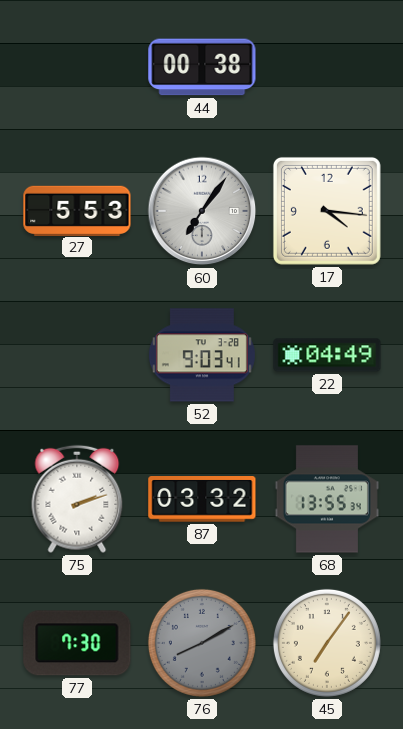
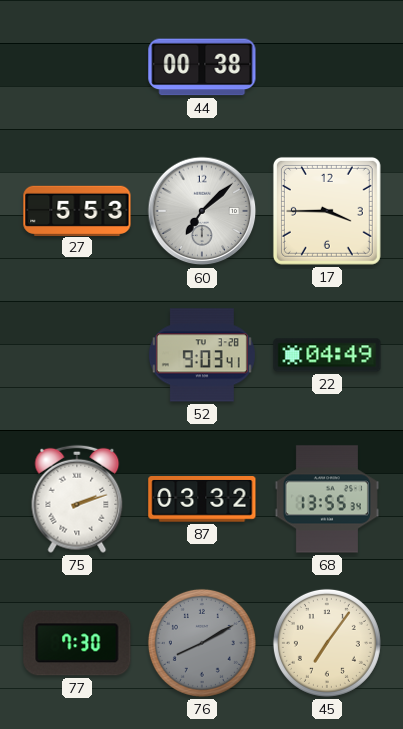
60: 7:06 -> 7:08
17: 4:16 -> 3:45
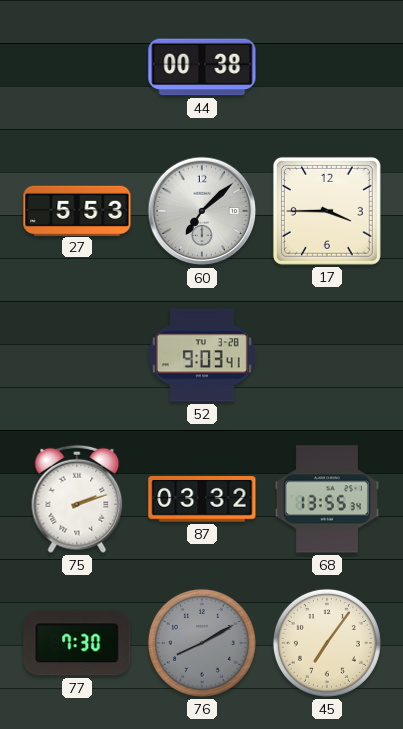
22: 04:49 -> none
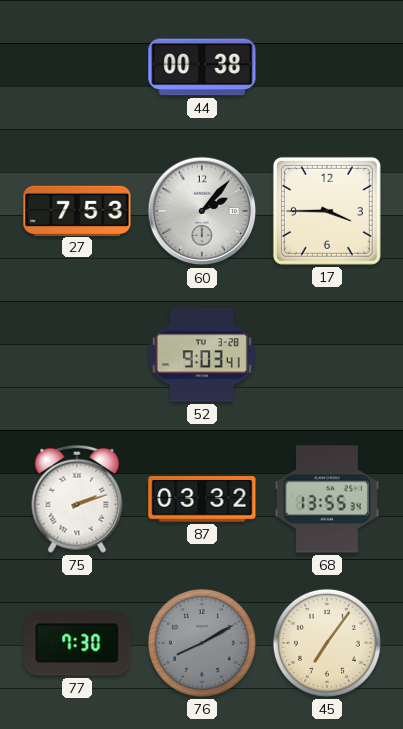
27: 5:53 -> 7:53
60: 7:08 -> 2:07
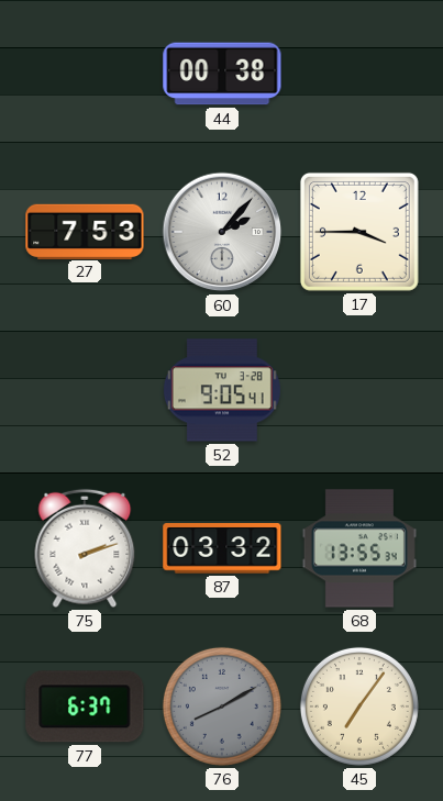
52: 9:03 -> 9:05
77: 7:30 -> 6:37
